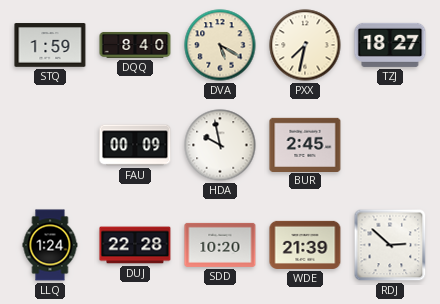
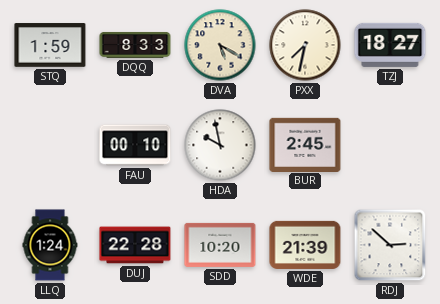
DQQ: 8:40 -> 8:33
FAU: 00:09 -> 00:10
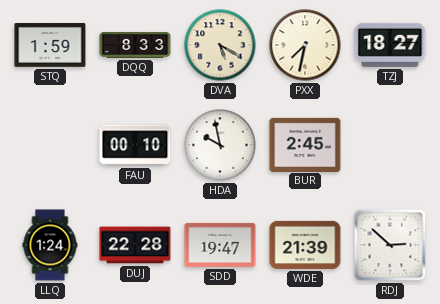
SDD: 10:20 -> 19:47
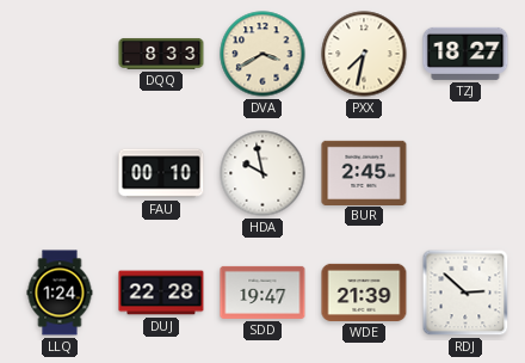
STQ: 1:59 -> none
DVA: 5:20 -> 3:40
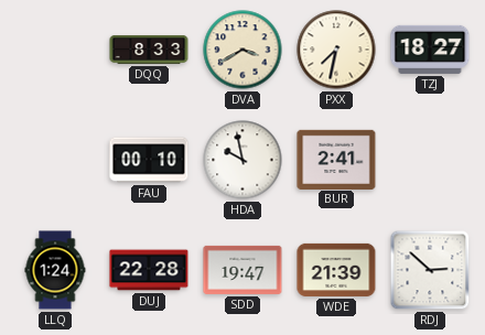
BUR: 2:45 -> 2:41
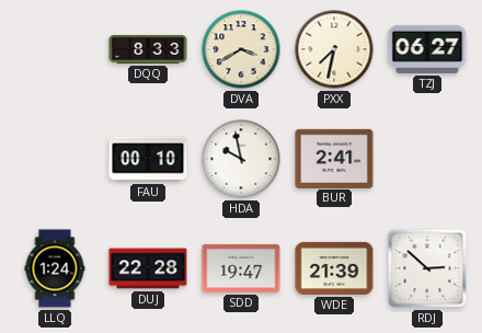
TZJ: 18:27 -> 06:27
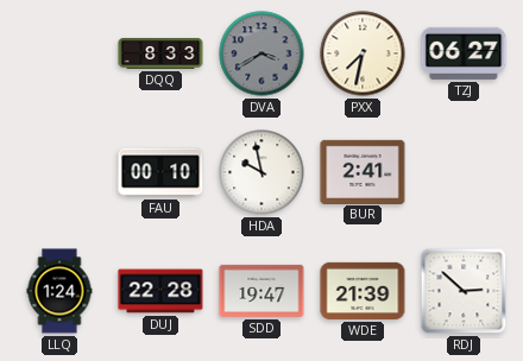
DVA dial: cream -> grey
